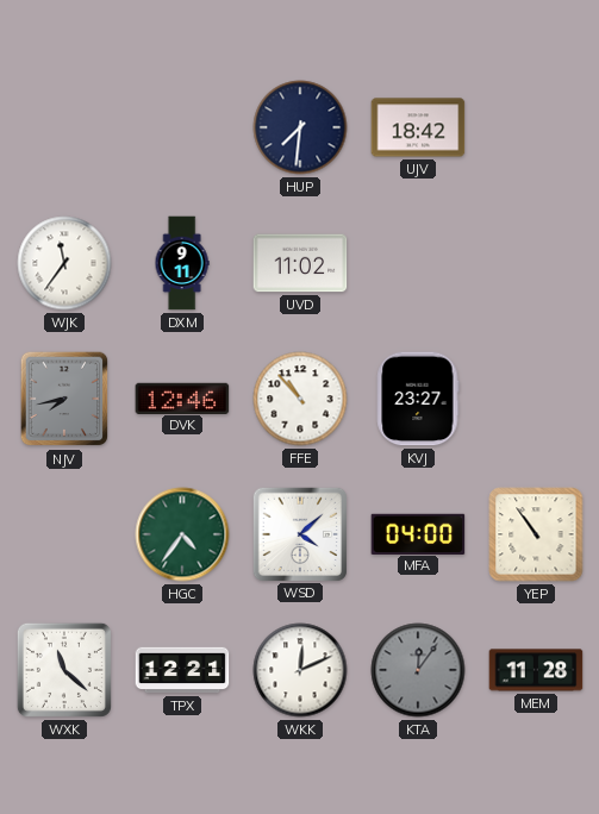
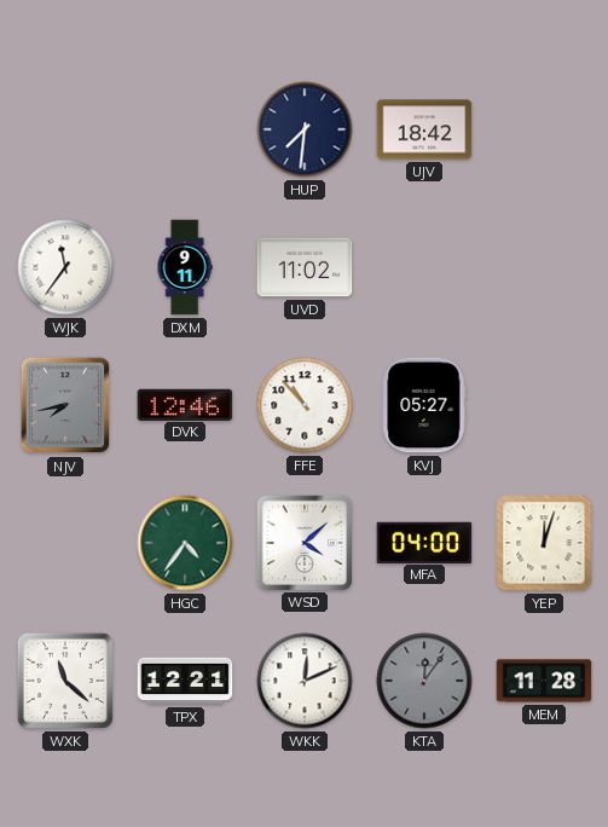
KVJ: 23:27 -> 05:27
YEP: 10:54 -> 12:03
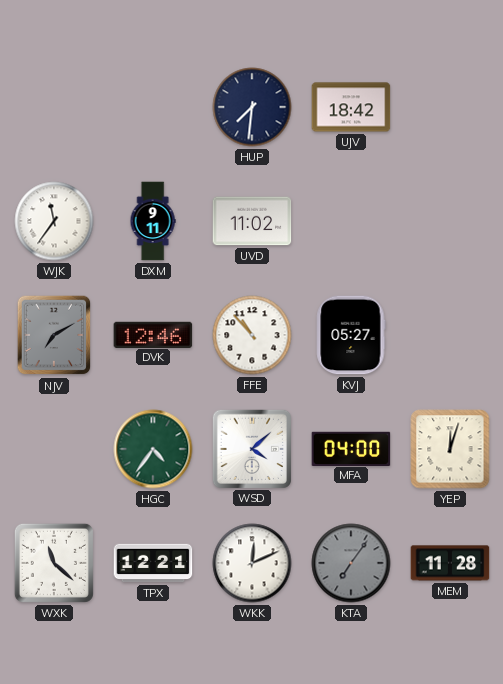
NJV: 7:43 -> 7:10
KTA: 12:06 -> 7:06
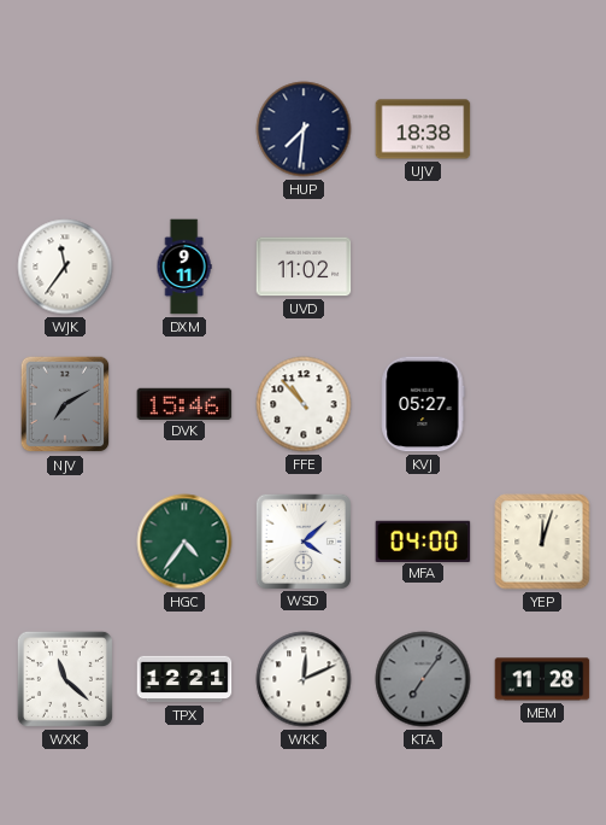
UJV: 18:42 -> 18:38
DVK: 12:46 -> 15:46
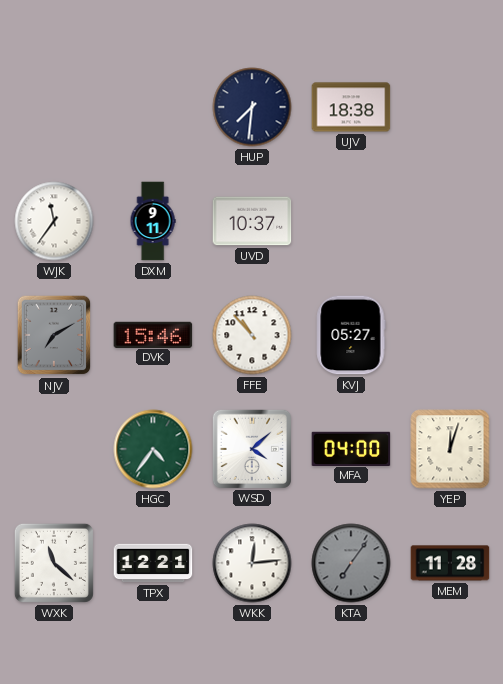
UVD: 11:02 -> 10:37
WKK: 12:11 -> 12:14
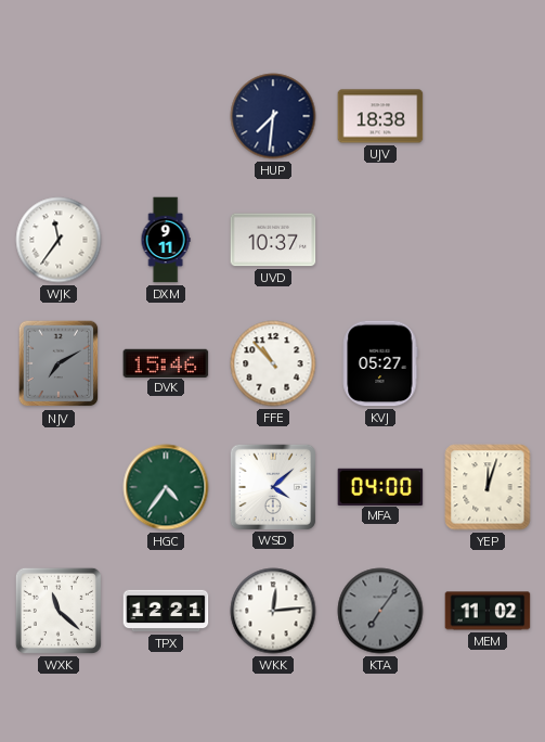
MEM: 11:28 -> 11:02
